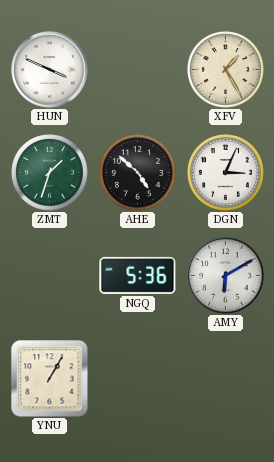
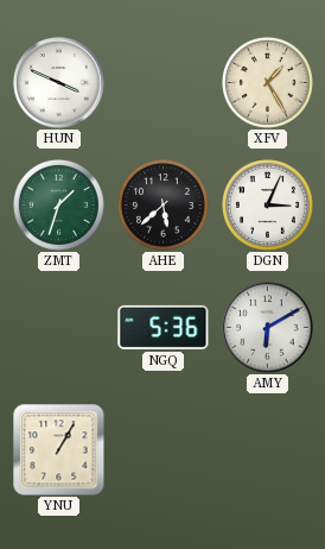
AHE: 4:52 -> 5:38
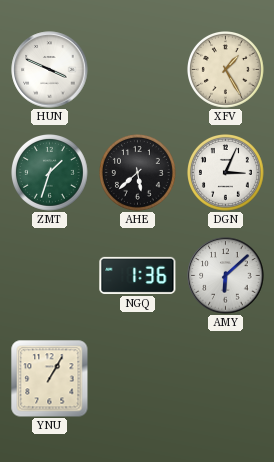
NGQ: 5:36 -> 1:36
AMY: 6:10 -> 6:08
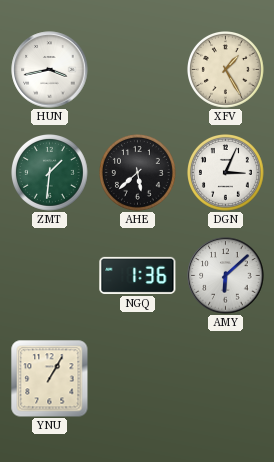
HUN: 3:49 -> 3:43
ZMT: 1:33 -> 1:31
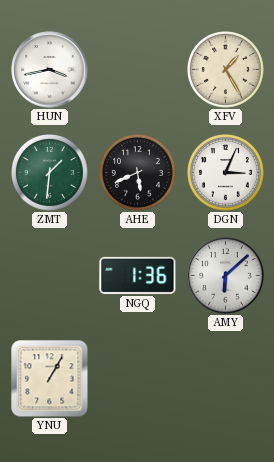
AHE: 5:38 -> 5:41
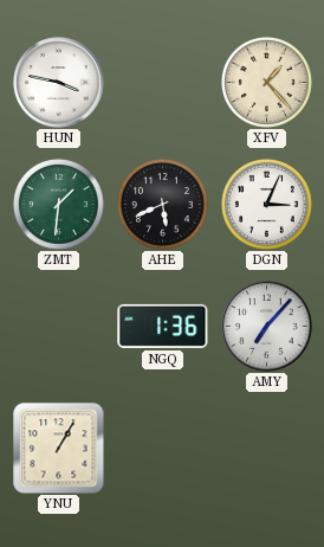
HUN: 3:43 -> 3:47
XFV: 1:25 -> 1:23
AMY: 6:08 -> 7:07
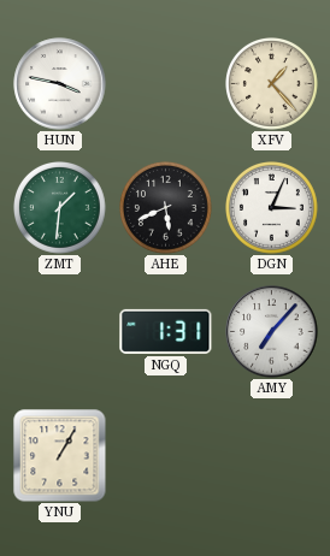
NGQ: 1:36 -> 1:31
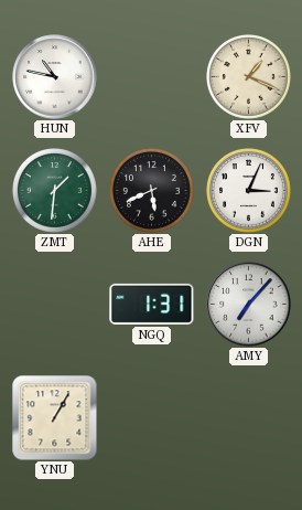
HUN: 3:47 -> 10:47
XFV: 1:23 -> 1:19
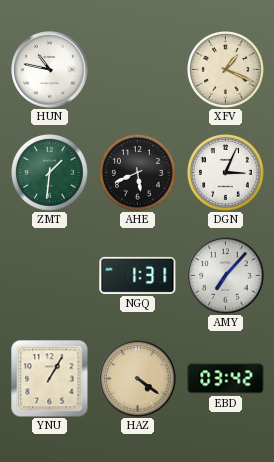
HAZ: none -> 4:21
EBD: none -> 03:42
